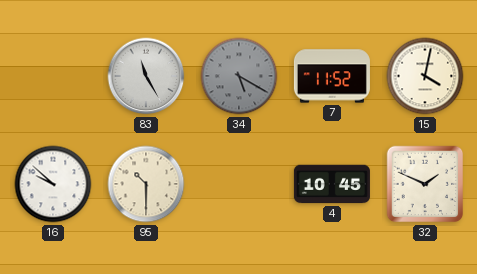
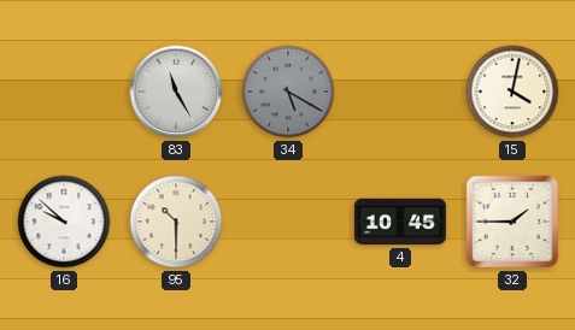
7: 11:52 -> none
32: 1:49 -> 1:45
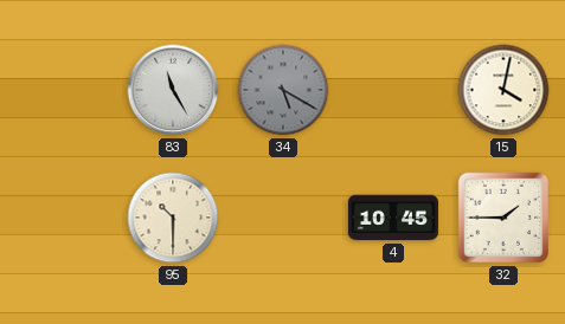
16: 9:52 -> none
